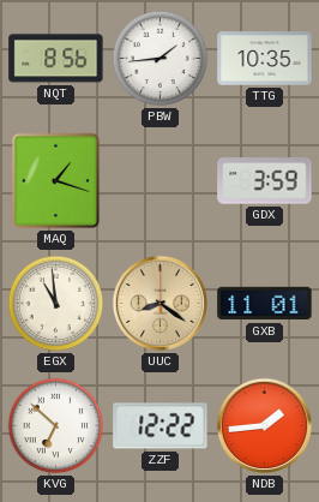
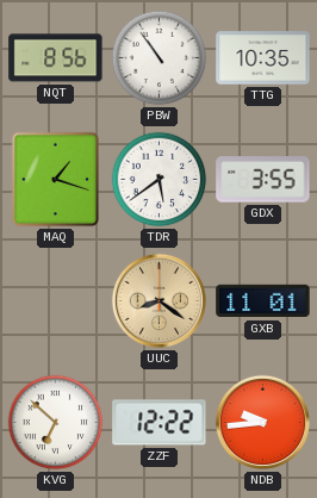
PBW: 1:44 -> 10:54
TDR: none -> 5:39
GDX: 3:59 -> 3:55
EGX: 10:59 -> none
NDB: 1:44 -> 9:44
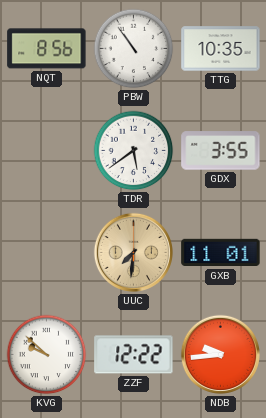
MAQ: 1:18 -> none
UUC: 8:21 -> 7:31
KVG: 6:52 -> 9:52
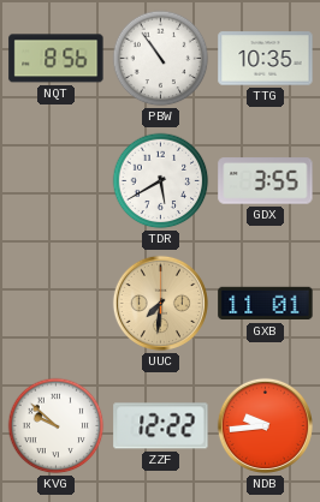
TDR: 5:39 -> 5:40
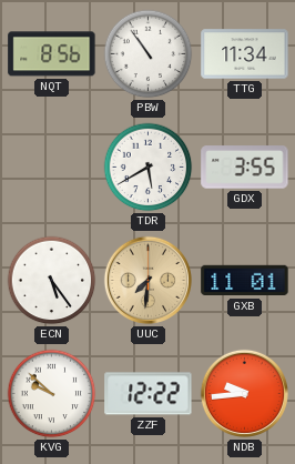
TTG: 10:35 -> 11:34
ECN: none -> 5:24
